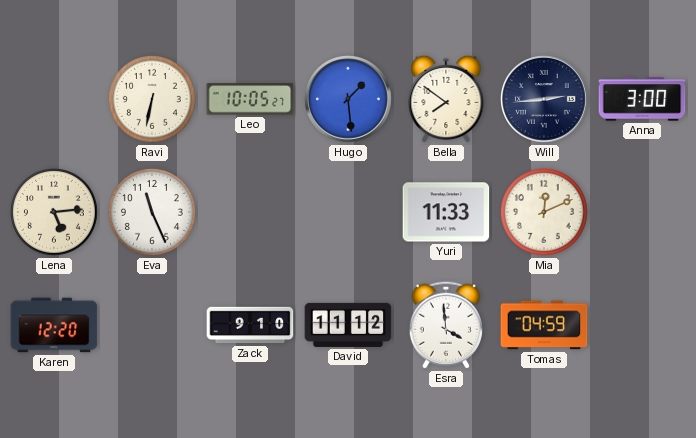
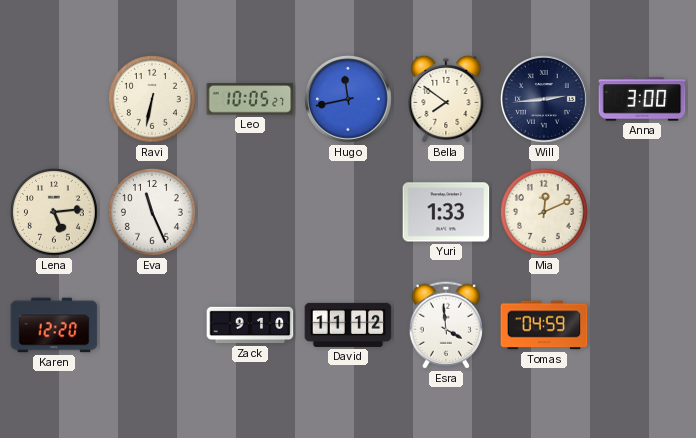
Hugo: 1:29 -> 11:43
Yuri: 11:33 -> 1:33
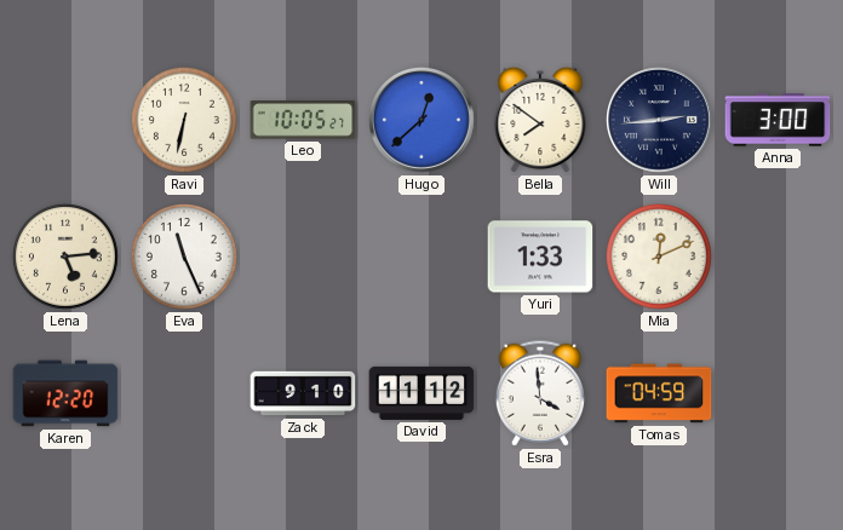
Hugo: 11:43 -> 12:38
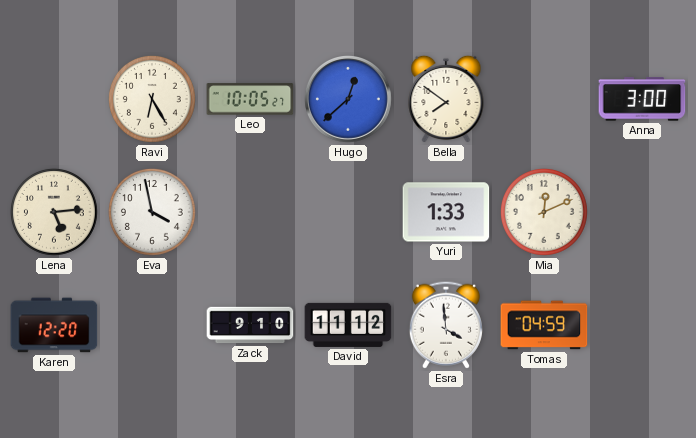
Ravi: 6:32 -> 6:25
Will: 2:44 -> none
Eva: 11:26 -> 3:58
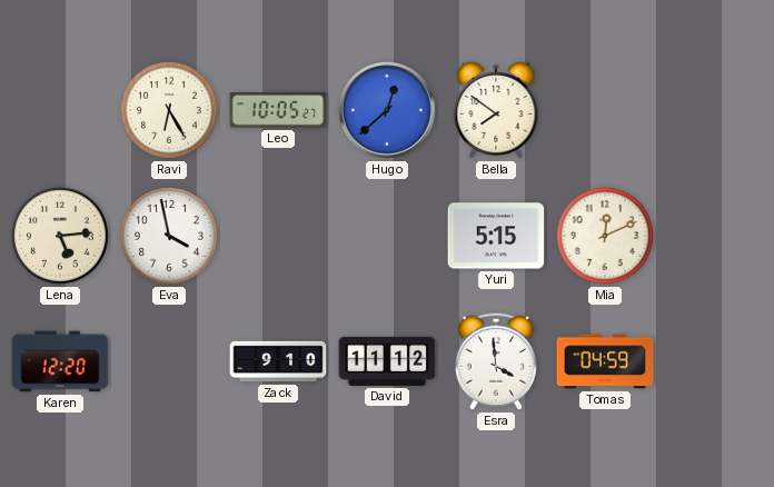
Anna: 3:00 -> none
Yuri: 1:33 -> 5:15
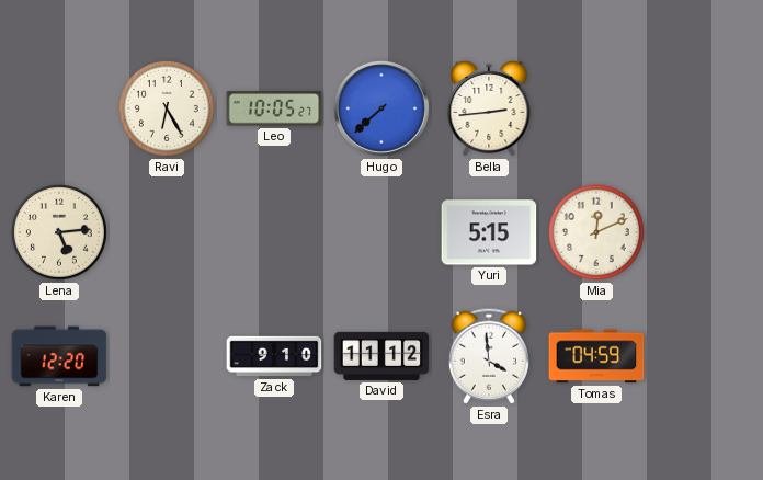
Hugo: 12:38 -> 7:38
Bella: 7:51 -> 2:44
Eva: 3:58 -> none
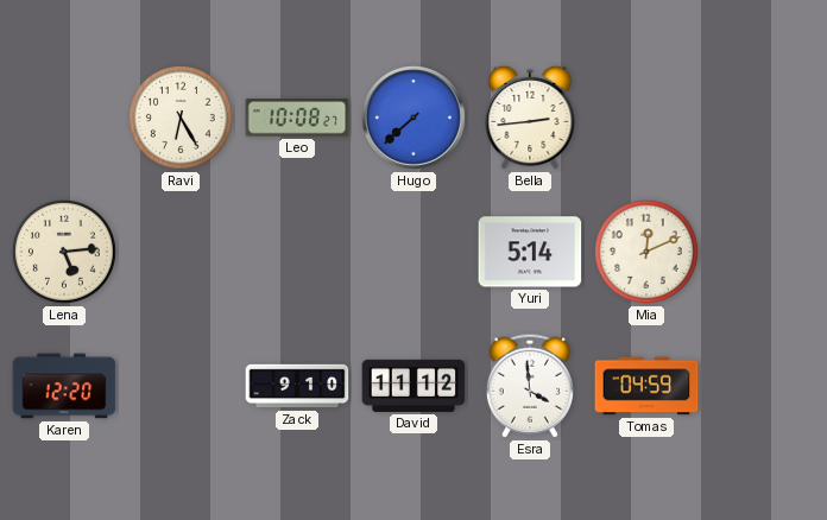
Leo: 10:05 -> 10:08
Yuri: 5:15 -> 5:14
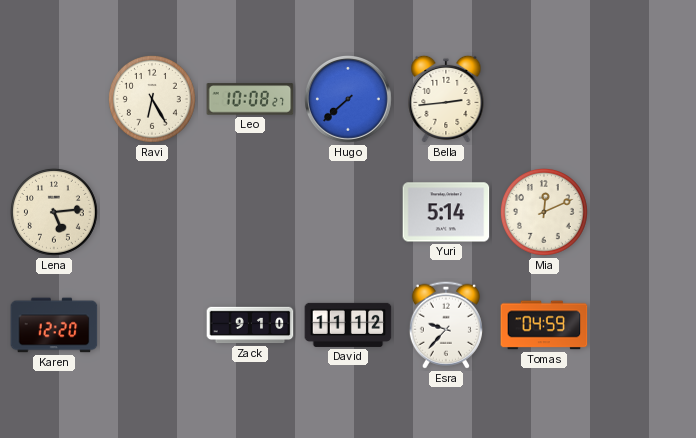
Esra: 3:59 -> 9:37
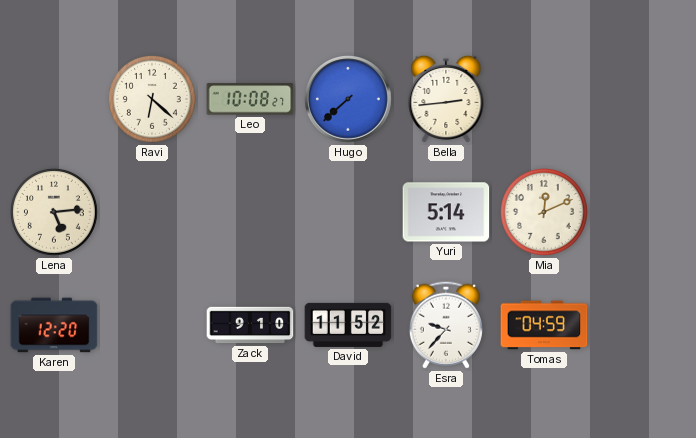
Ravi: 6:25 -> 6:22
David: 11:12 -> 11:52
